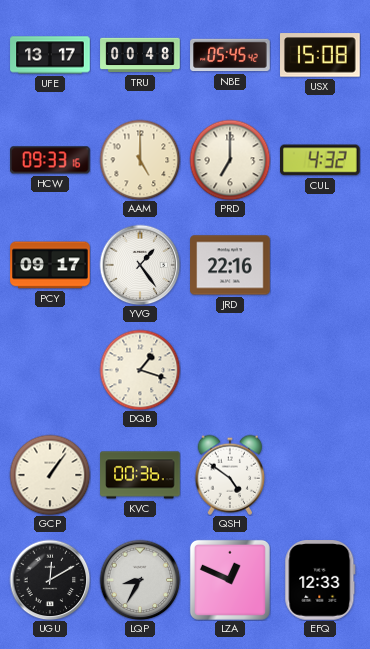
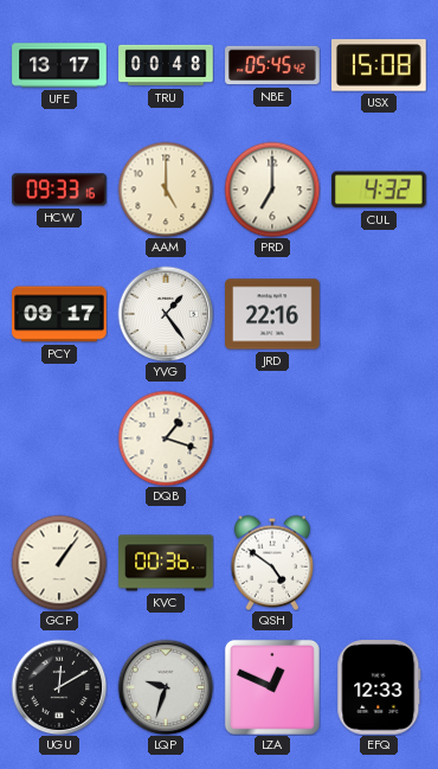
LQP: 8:35 -> 9:33
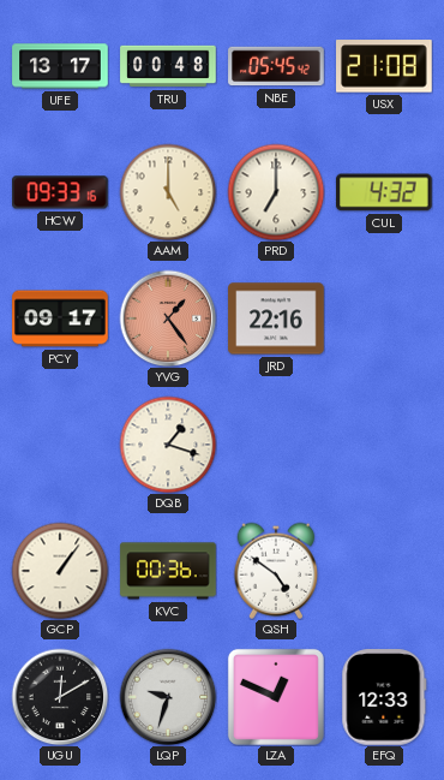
USX: 15:08 -> 21:08
YVG dial: white -> salmon
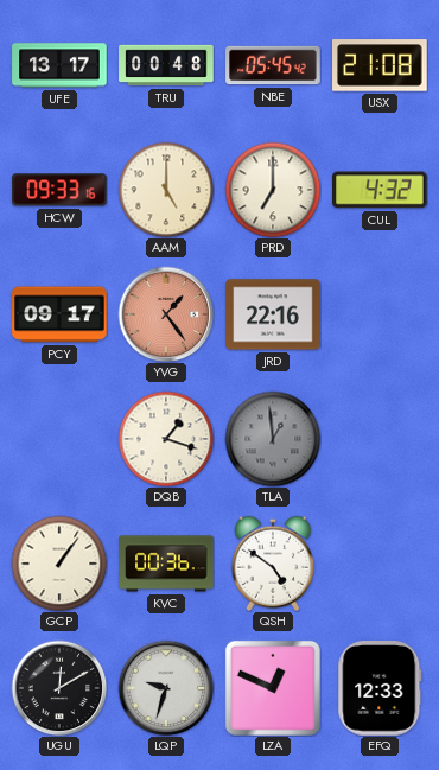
TLA: none -> 12:59
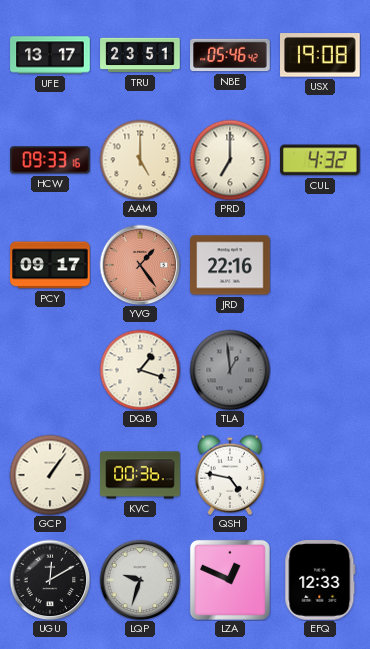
TRU: 00:48 -> 23:51
NBE: 05:45 -> 05:46
USX: 21:08 -> 19:08
QSH: 4:51 -> 4:47
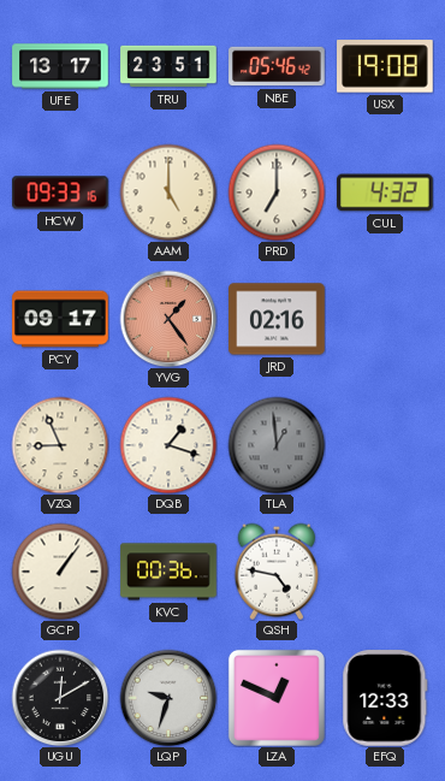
JRD: 22:16 -> 02:16
VZQ: none -> 8:56
